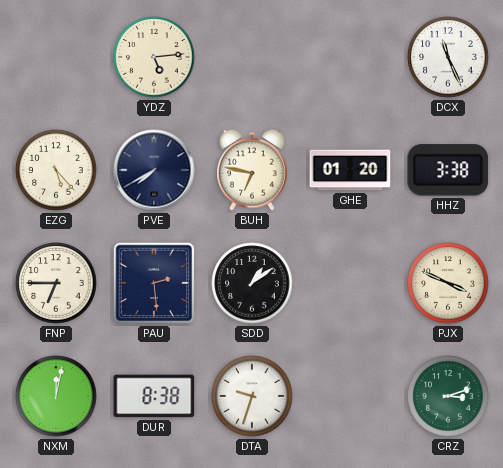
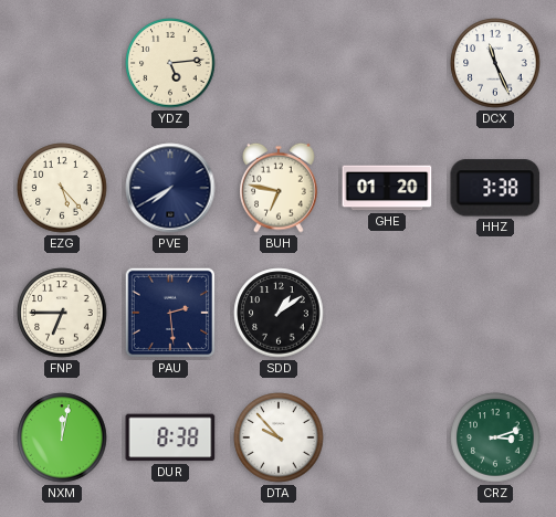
PJX: 3:49 -> none
DTA: 9:33 -> 9:53
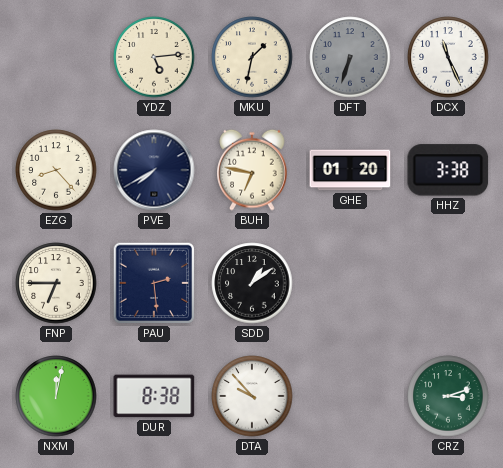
MKU: none -> 1:32
DFT: none -> 6:33
EZG: 5:23 -> 8:23
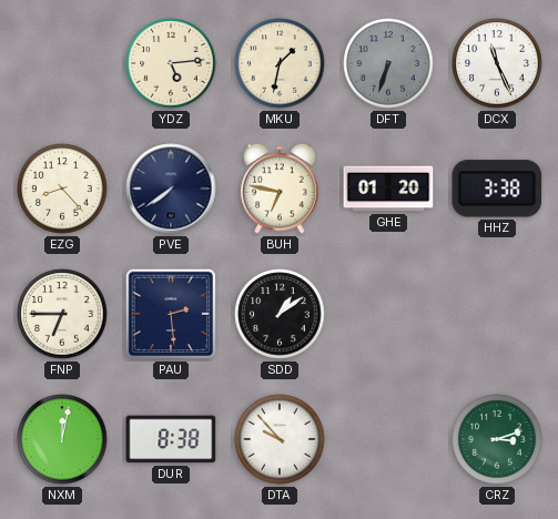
PVE: 7:40 -> 7:39
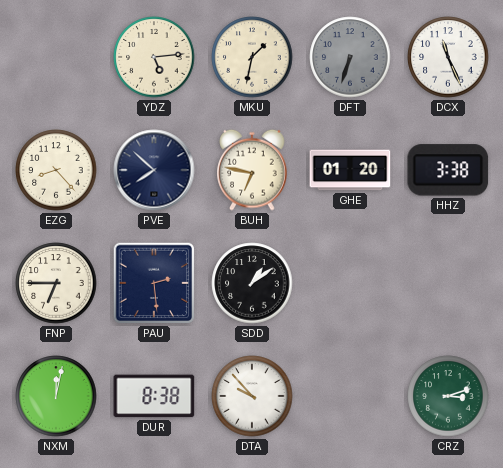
PVE: 7:39 -> 7:52
